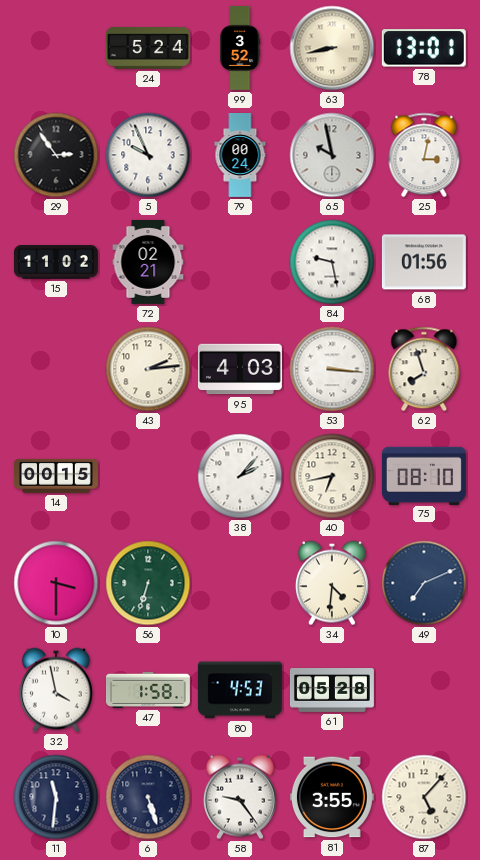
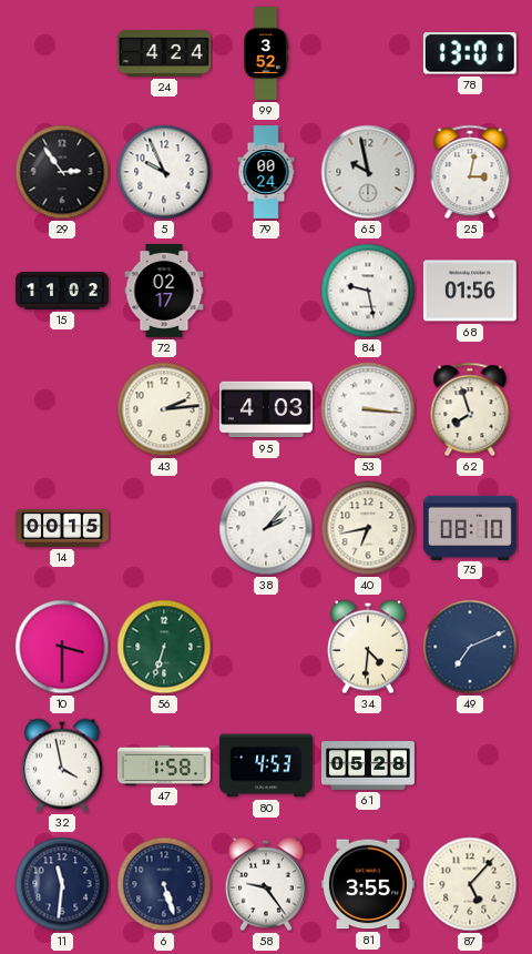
24: 5:24 -> 4:24
63: 8:43 -> none
72: 02:21 -> 02:17
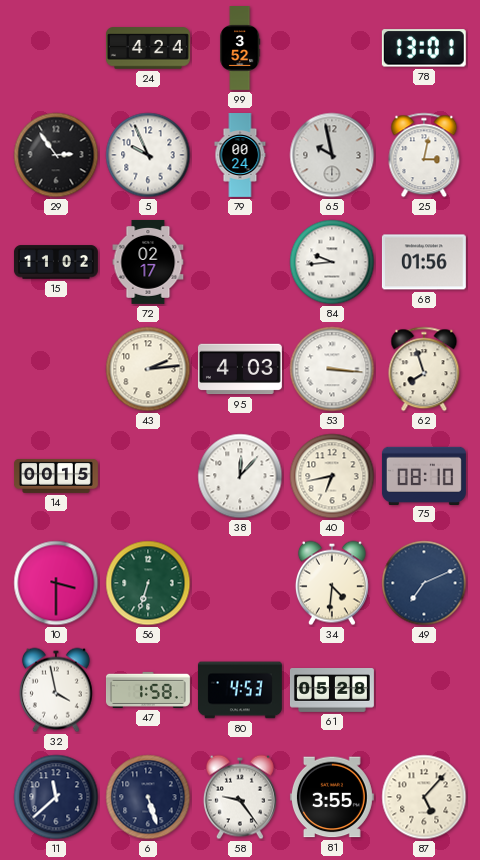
84: 9:28 -> 9:44
38: 2:07 -> 12:07
11: 11:31 -> 11:38
